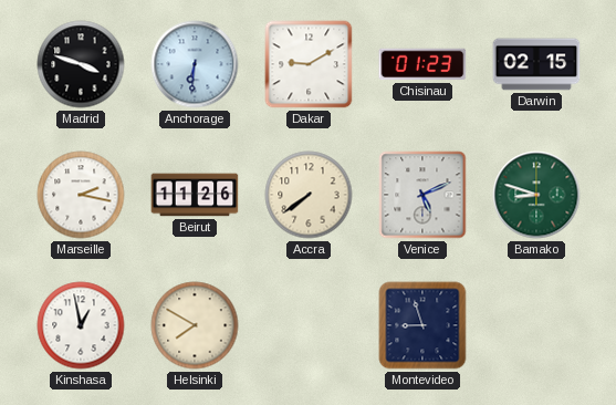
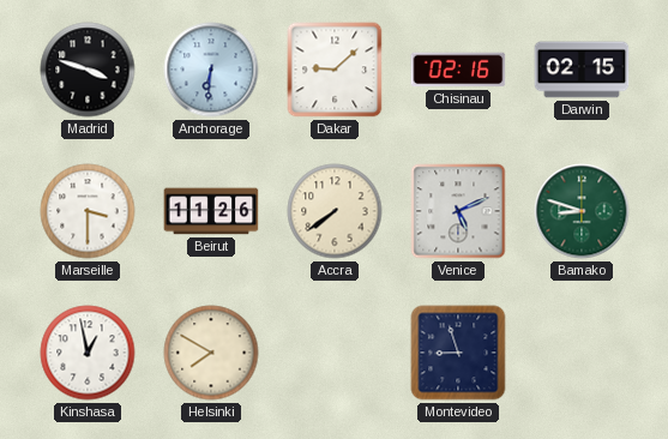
Dakar: 9:10 -> 9:08
Chisinau: 01:23 -> 02:16
Marseille: 2:17 -> 3:30
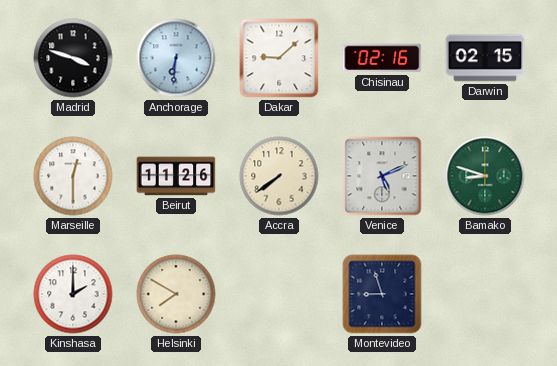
Marseille: 3:30 -> 12:30
Kinshasa: 12:58 -> 2:00
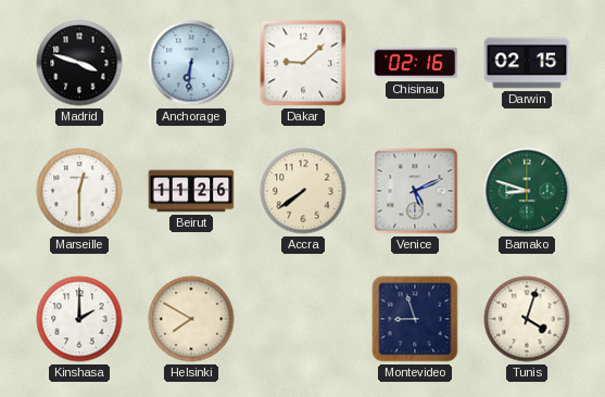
Tunis: none -> 4:03
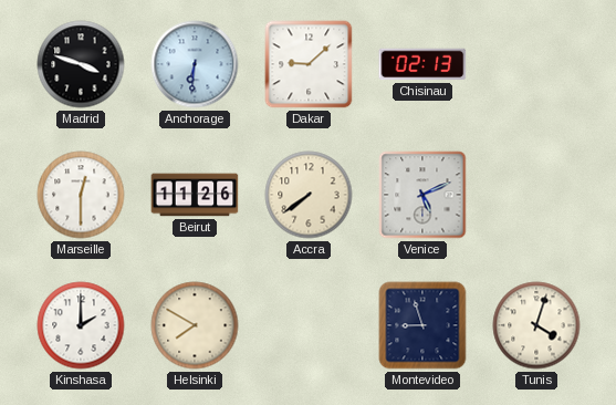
Chisinau: 02:16 -> 02:13
Darwin: 02:15 -> none
Bamako: 8:48 -> none
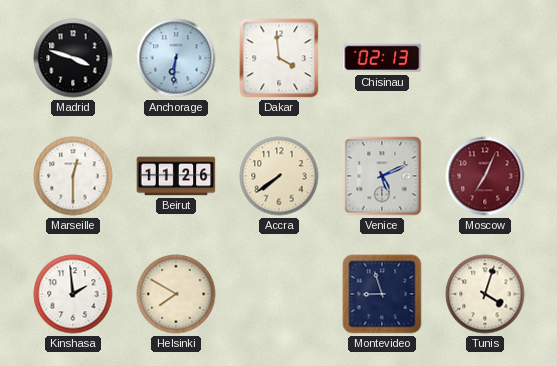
Dakar: 9:08 -> 3:59
Moscow: none -> 7:04
Kinshasa: 2:00 -> 1:59
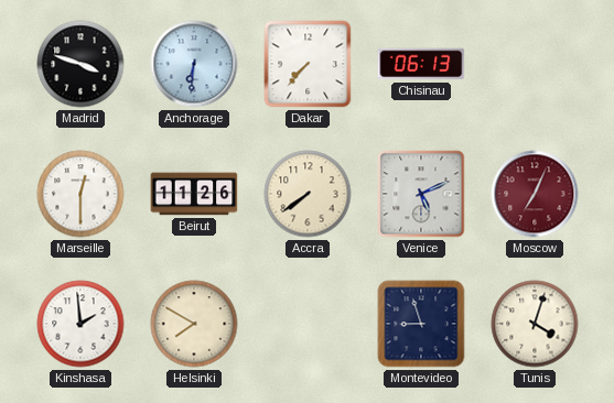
Dakar: 3:59 -> 7:37
Chisinau: 02:13 -> 06:13
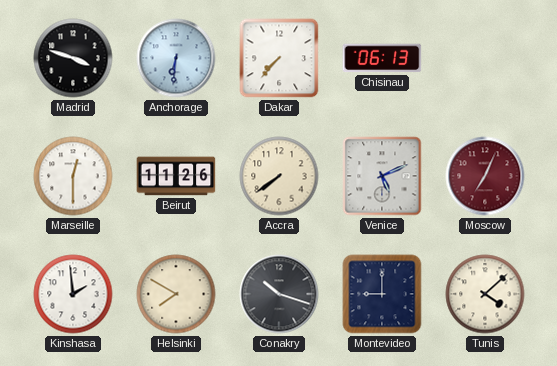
Conakry: none -> 10:18
Montevideo: 8:57 -> 9:00
Tunis: 4:03 -> 4:08
